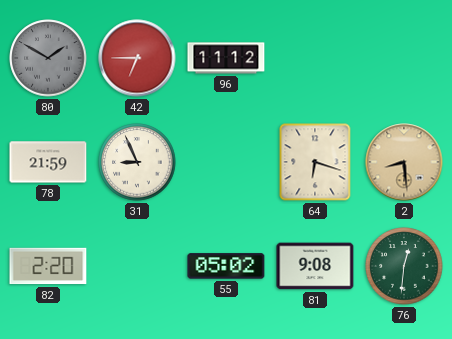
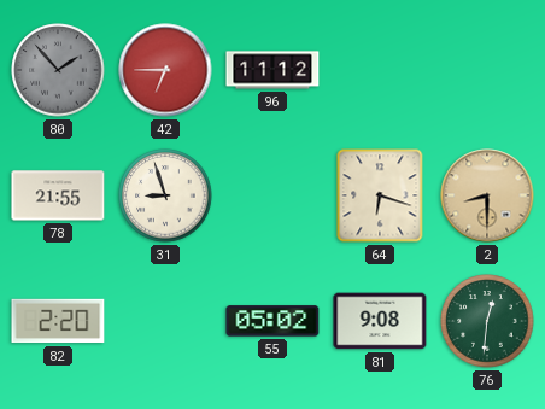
80: 1:50 -> 1:53
78: 21:59 -> 21:55
31: 8:56 -> 8:57
2: 8:29 -> 8:30
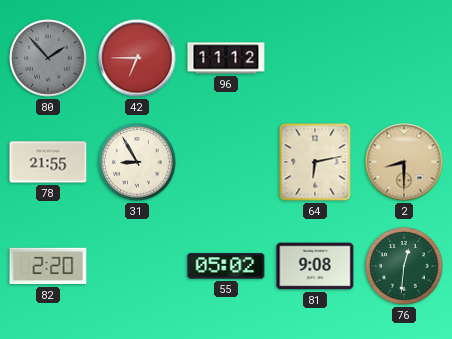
31: 8:57 -> 8:55
64: 6:18 -> 6:13
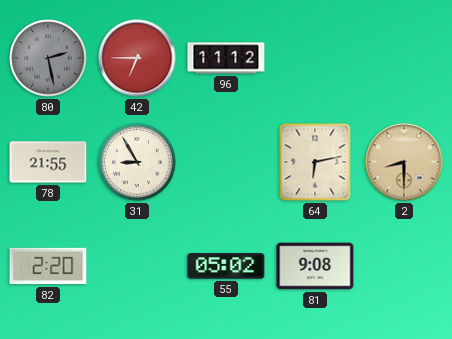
80: 1:53 -> 2:28
76: 12:31 -> none
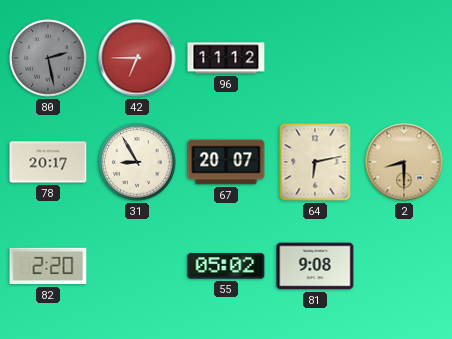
78: 21:55 -> 20:17
67: none -> 20:07
